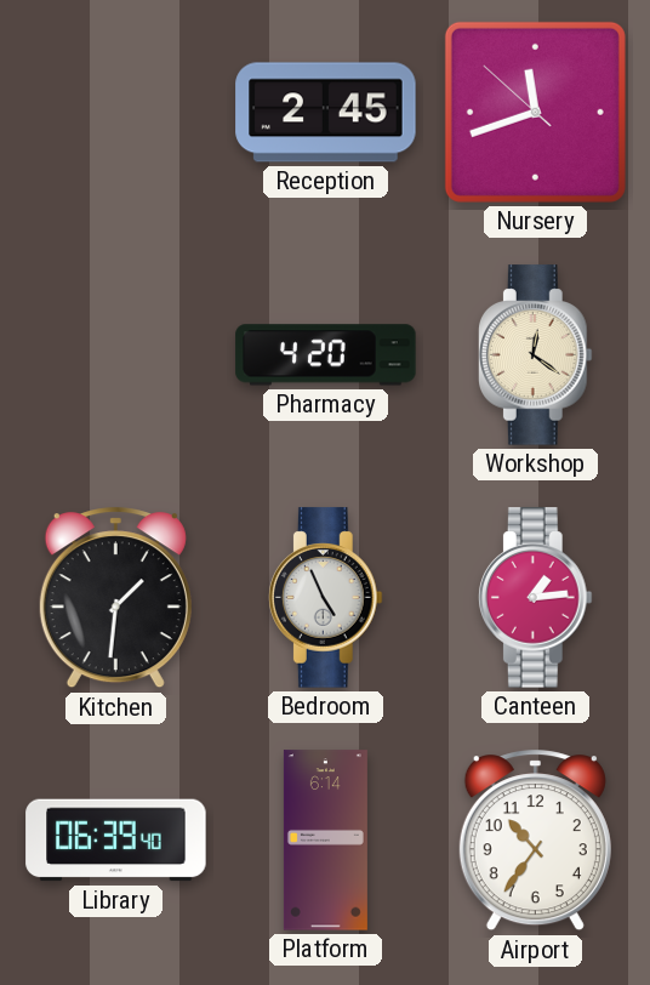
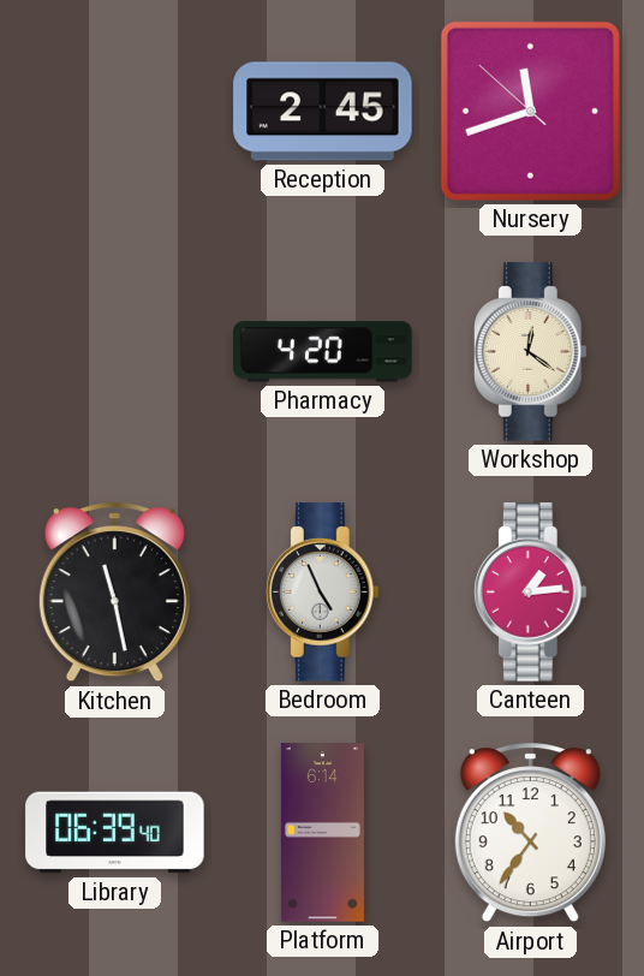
Kitchen: 1:31 -> 11:28
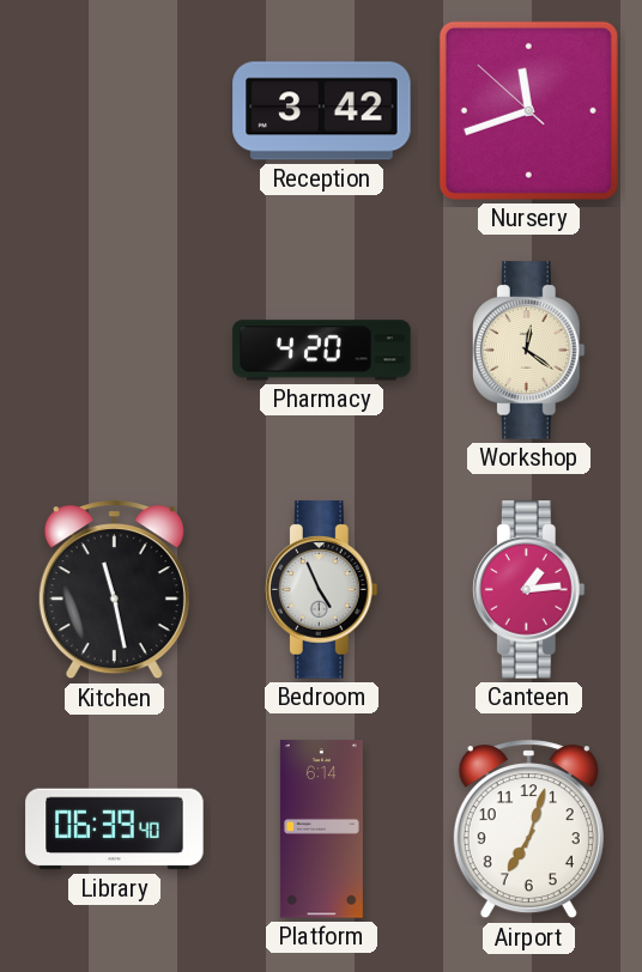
Reception: 2:45 -> 3:42
Airport: 10:36 -> 7:03
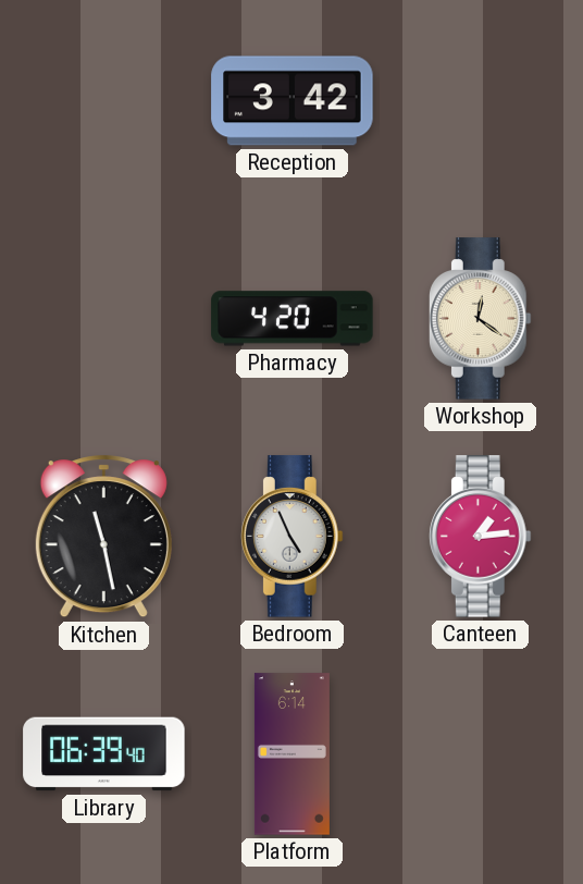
Nursery: 11:41 -> none
Airport: 7:03 -> none
